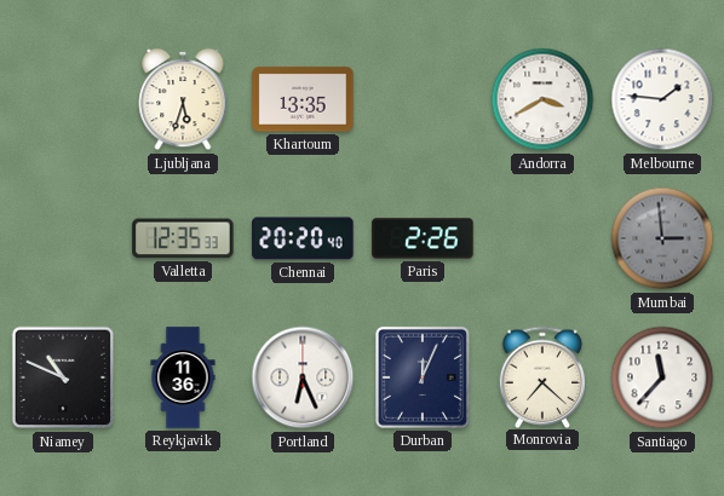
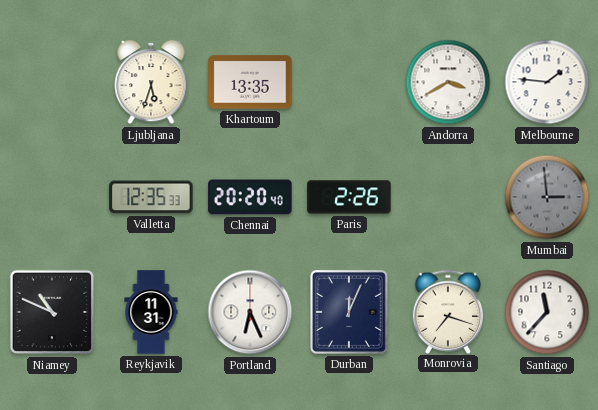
Reykjavik: 11:36 -> 11:31
Monrovia: 7:22 -> 7:18
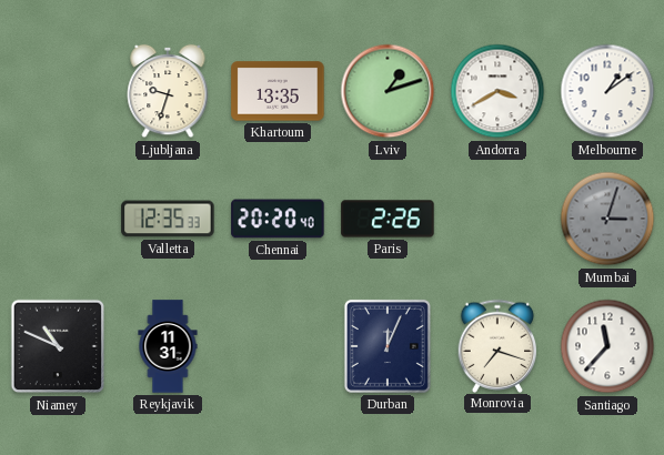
Ljubljana: 5:33 -> 9:33
Lviv: none -> 1:12
Melbourne: 1:46 -> 1:09
Mumbai: 2:59 -> 3:03
Portland: 6:26 -> none
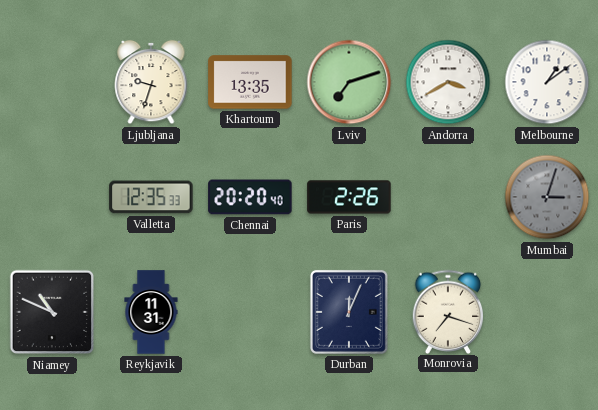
Lviv: 1:12 -> 7:12
Santiago: 11:37 -> none
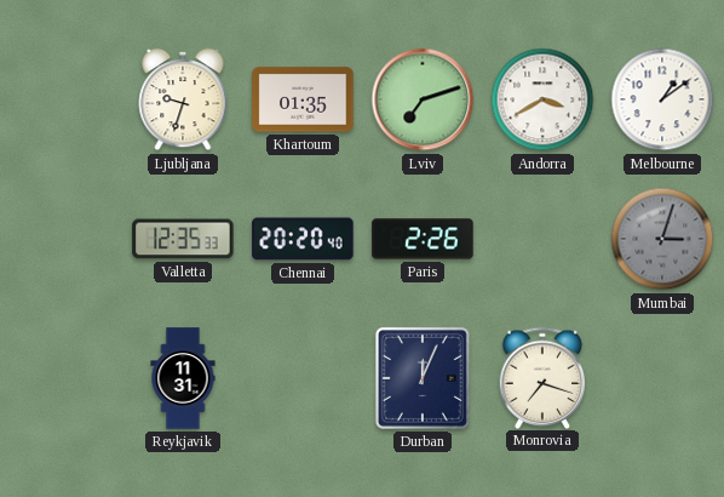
Khartoum: 13:35 -> 01:35
Niamey: 10:49 -> none
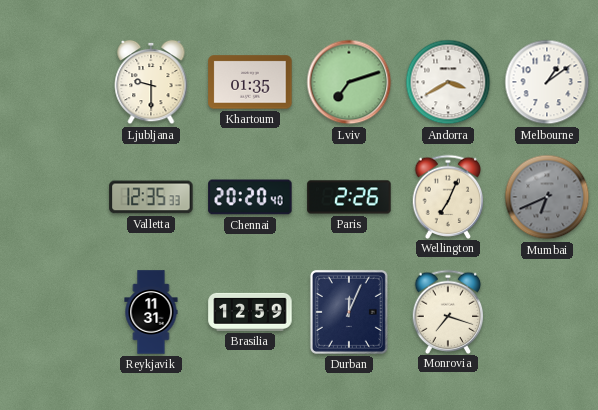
Ljubljana: 9:33 -> 9:30
Wellington: none -> 7:04
Mumbai: 3:03 -> 6:41
Brasilia: none -> 12:59
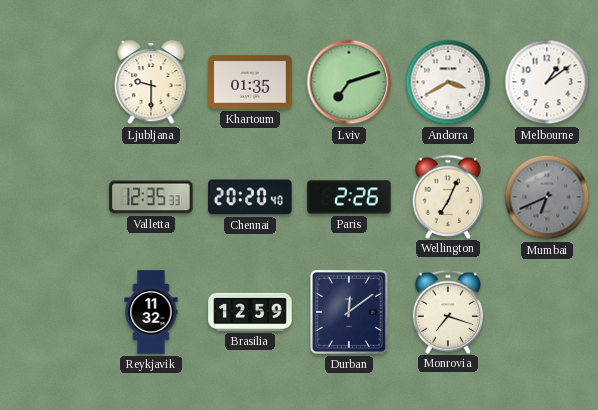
Reykjavik: 11:31 -> 11:32
Durban: 12:04 -> 12:09
